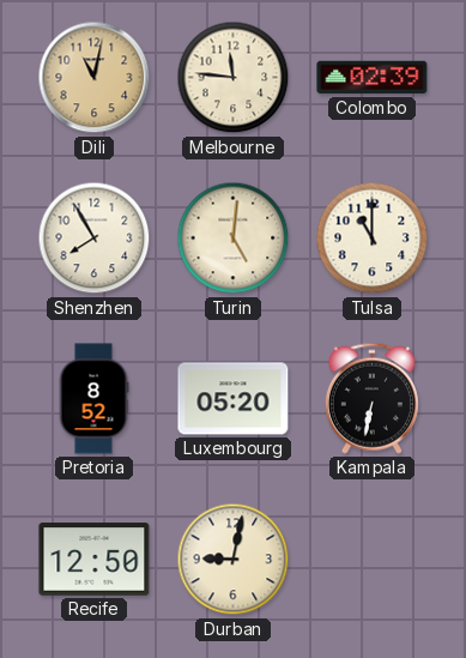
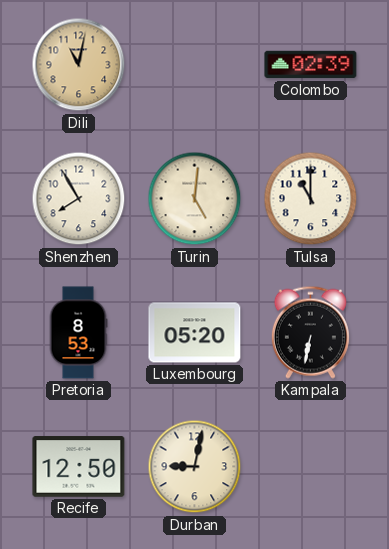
Melbourne: 11:46 -> none
Pretoria: 8:52 -> 8:53
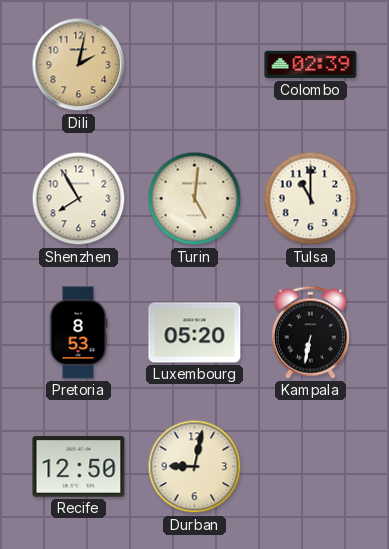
Dili: 11:02 -> 2:02
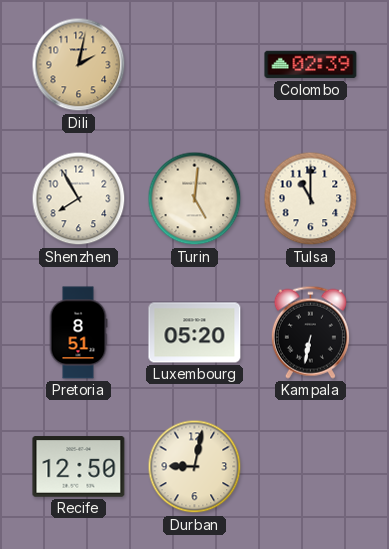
Pretoria: 8:53 -> 8:51
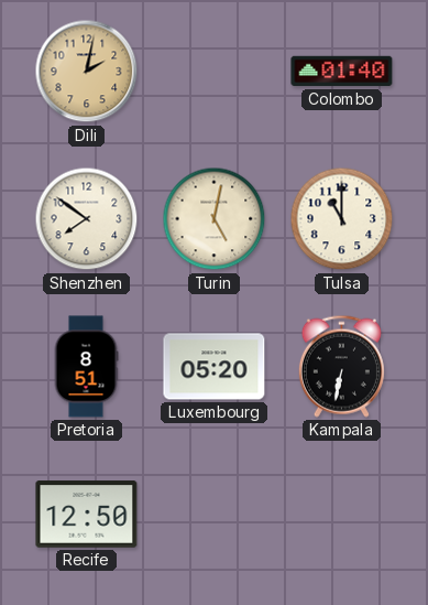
Colombo: 02:39 -> 01:40
Shenzhen: 7:55 -> 7:51
Turin: 5:01 -> 5:02
Durban: 9:02 -> none
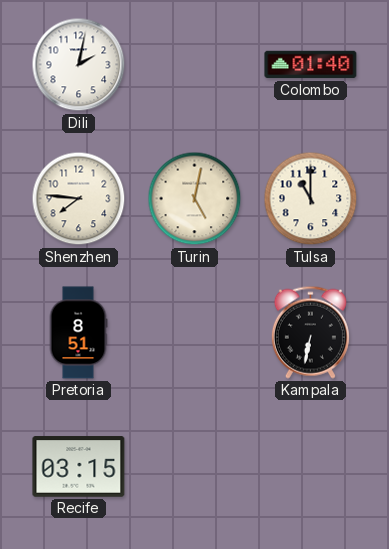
Dili dial: champagne -> white
Shenzhen: 7:51 -> 7:46
Luxembourg: 05:20 -> none
Recife: 12:50 -> 03:15
